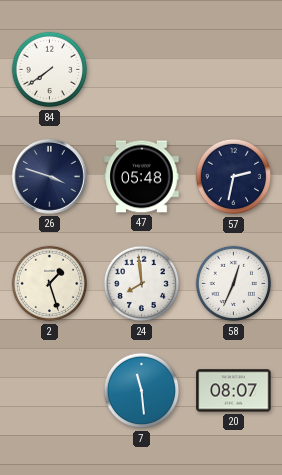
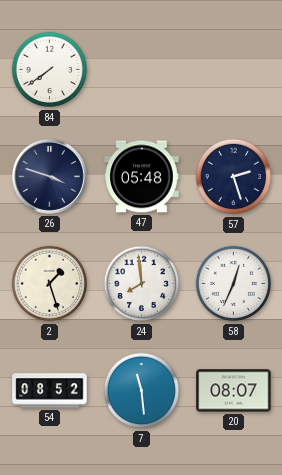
57: 2:32 -> 2:27
54: none -> 08:52
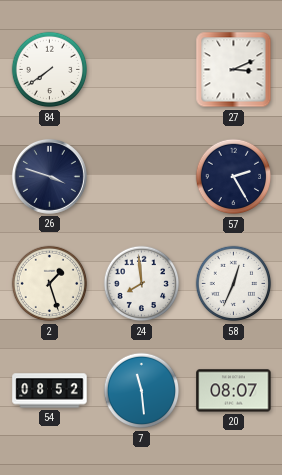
27: none -> 3:11
47: 05:48 -> none
57: 2:27 -> 2:25
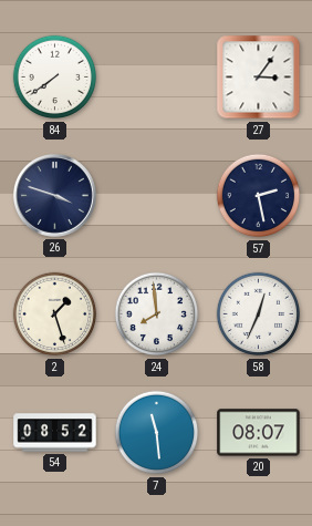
27: 3:11 -> 3:06
57: 2:25 -> 2:28
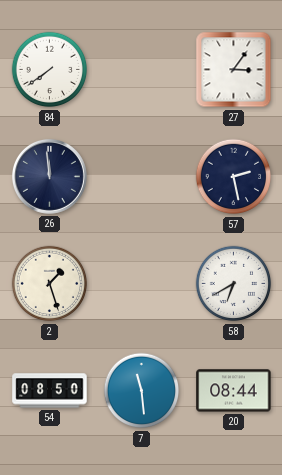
26: 3:48 -> 11:59
24: 7:59 -> none
58: 12:34 -> 6:40
54: 08:52 -> 08:50
20: 08:07 -> 08:44
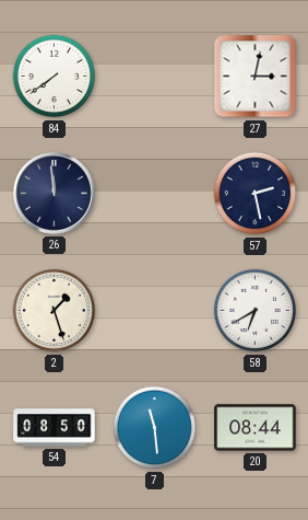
27: 3:06 -> 3:02
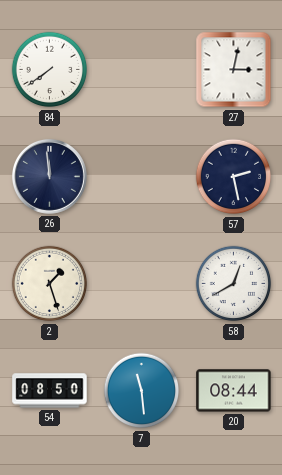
58: 6:40 -> 12:40
